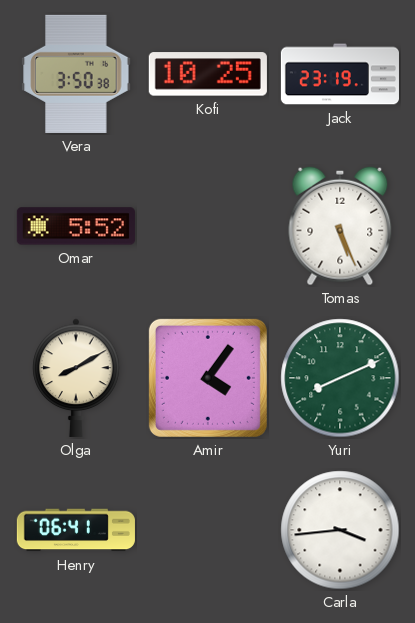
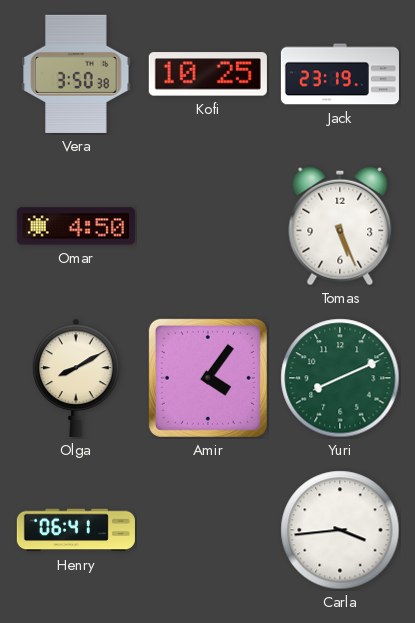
Omar: 5:52 -> 4:50
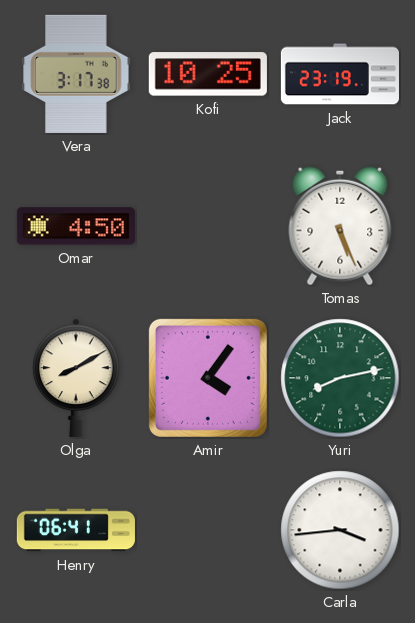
Vera: 3:50 -> 3:17
Yuri: 8:11 -> 8:13
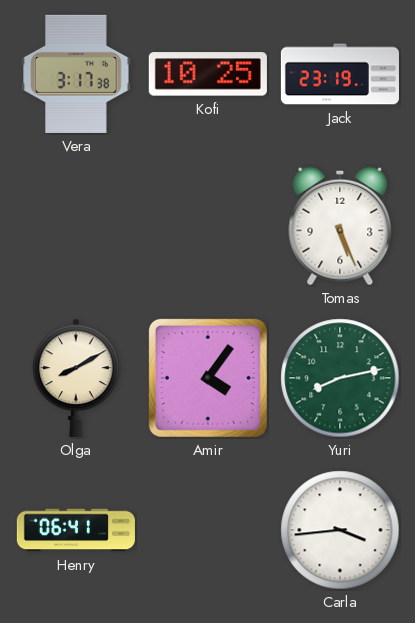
Omar: 4:50 -> none
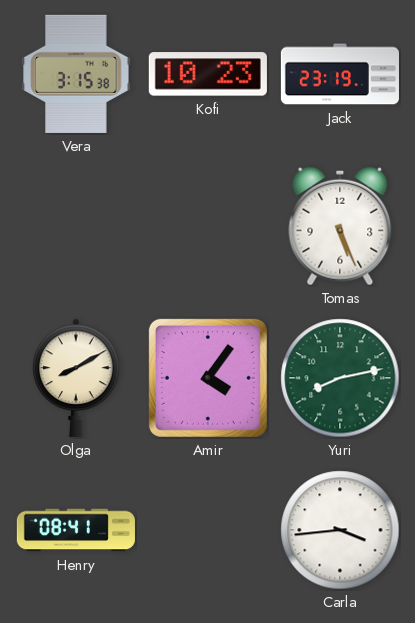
Vera: 3:17 -> 3:15
Kofi: 10:25 -> 10:23
Henry: 06:41 -> 08:41
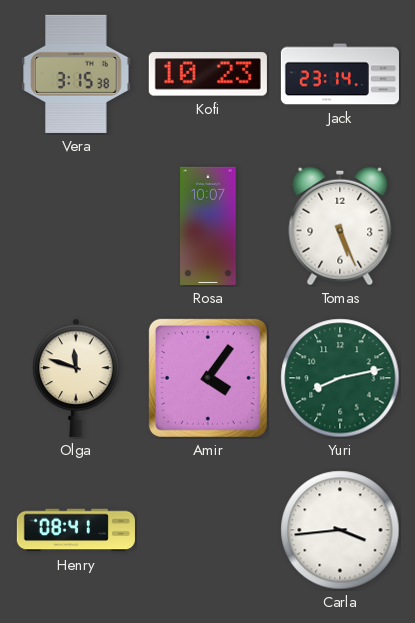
Jack: 23:19 -> 23:14
Rosa: none -> 10:07
Olga: 8:10 -> 11:48
